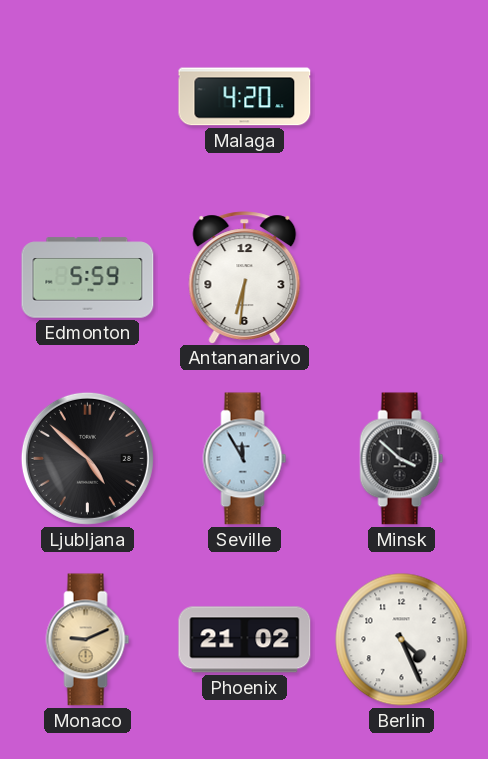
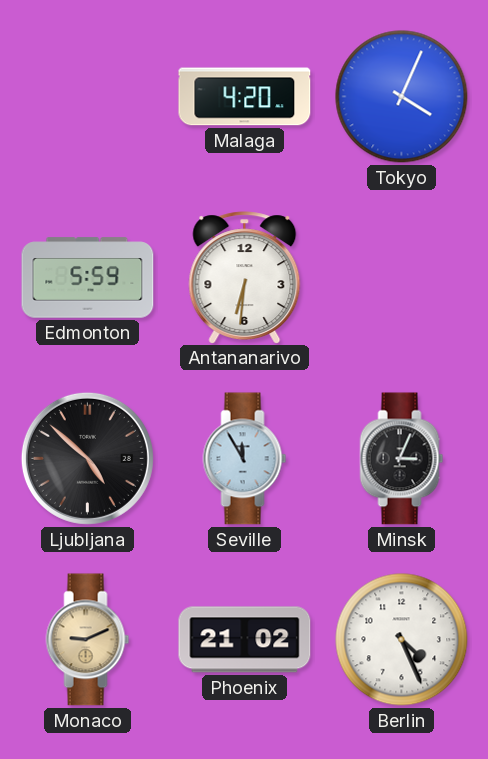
Tokyo: none -> 4:04
Minsk: 3:52 -> 3:04
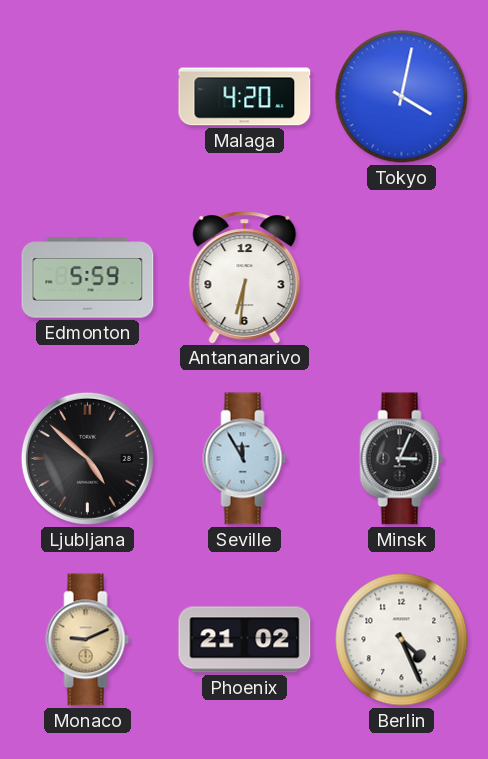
Tokyo: 4:04 -> 4:02
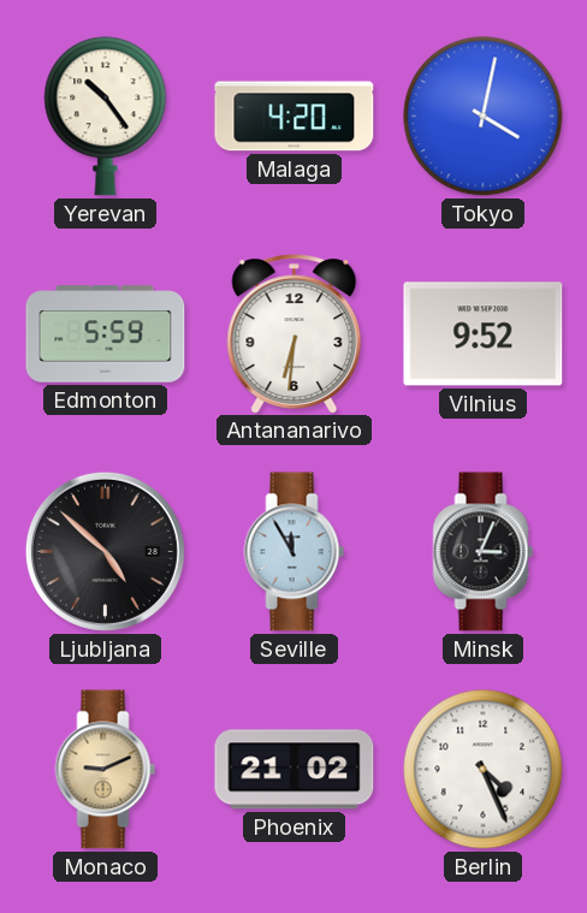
Yerevan: none -> 10:24
Vilnius: none -> 9:52
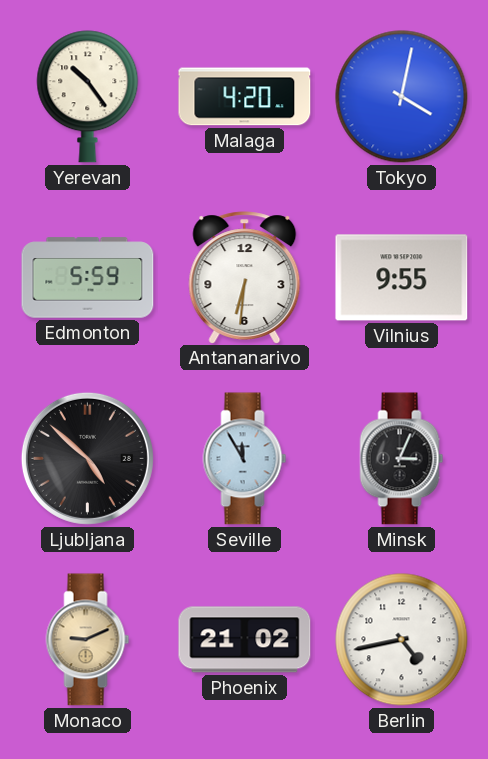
Vilnius: 9:52 -> 9:55
Berlin: 4:26 -> 4:43
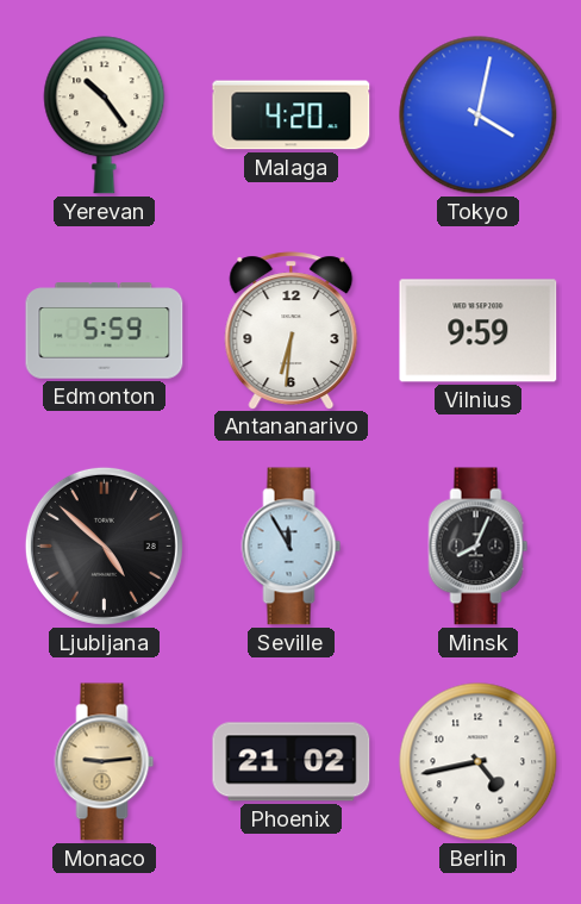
Vilnius: 9:55 -> 9:59
Minsk: 3:04 -> 8:04
Monaco: 9:11 -> 9:14
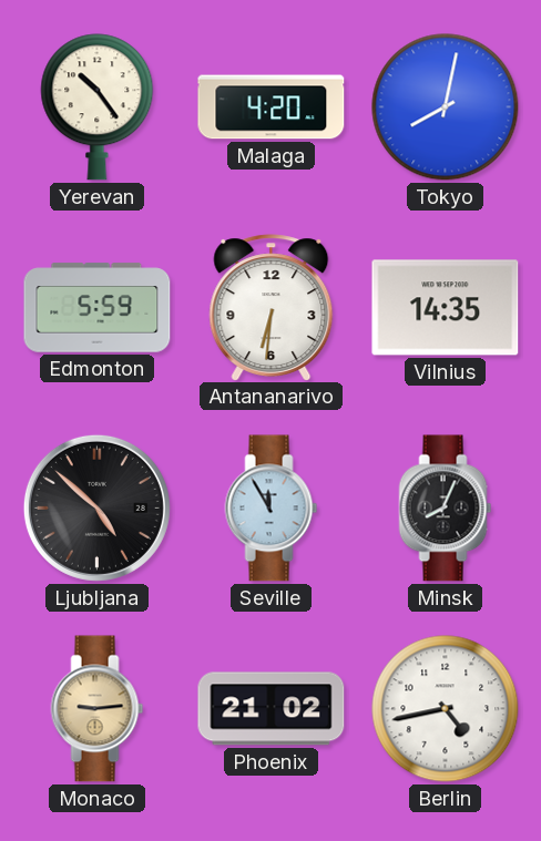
Tokyo: 4:02 -> 8:02
Vilnius: 9:59 -> 14:35
